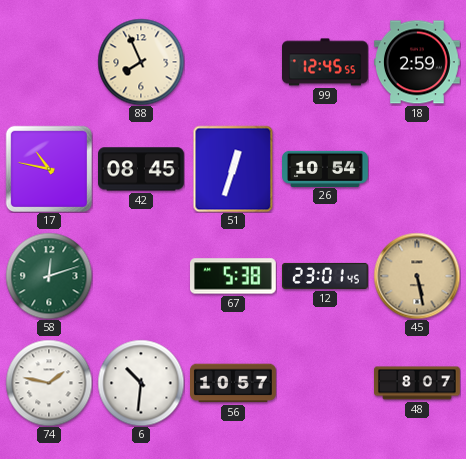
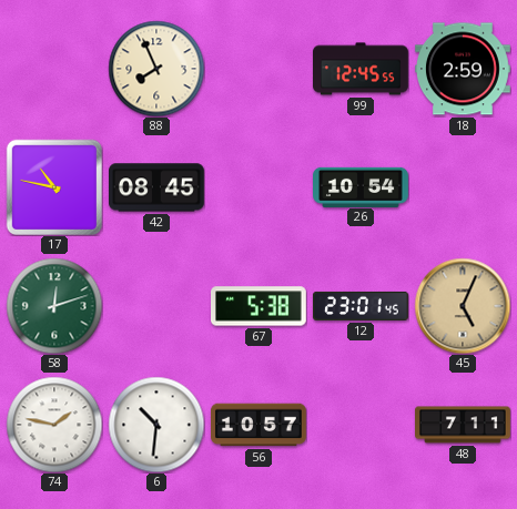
51: 12:33 -> none
45: 5:28 -> 5:04
48: 8:07 -> 7:11
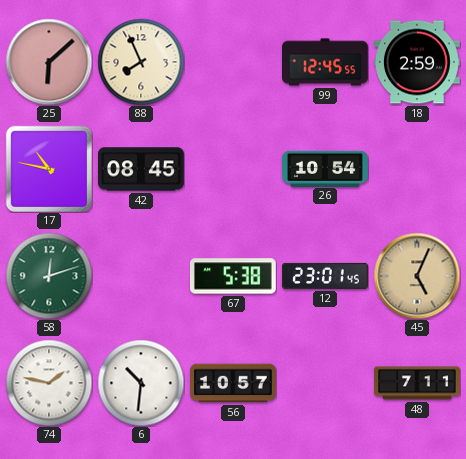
25: none -> 6:08
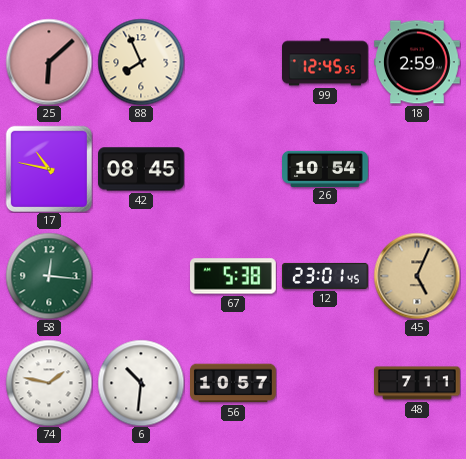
58: 12:12 -> 12:16
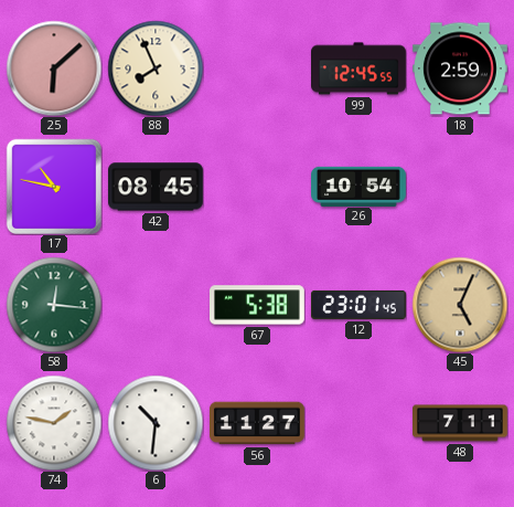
56: 10:57 -> 11:27
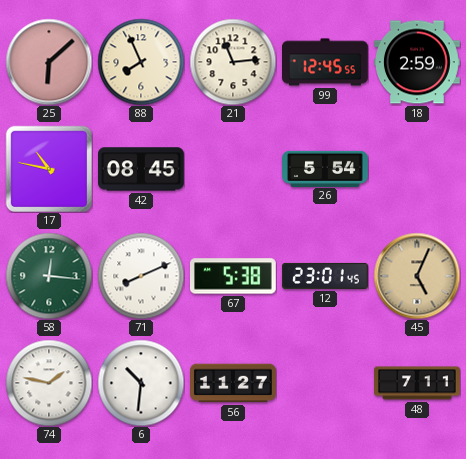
21: none -> 11:14
26: 10:54 -> 5:54
71: none -> 8:11
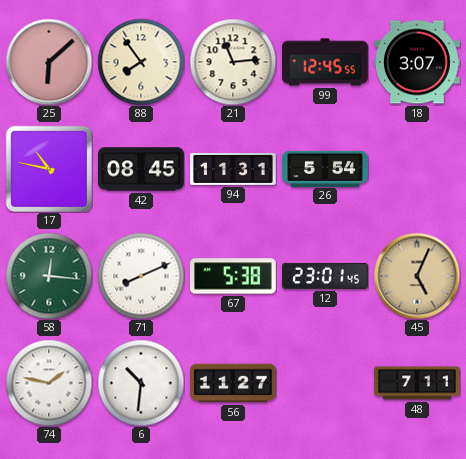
88: 7:56 -> 7:54
18: 2:59 -> 3:07
94: none -> 11:31
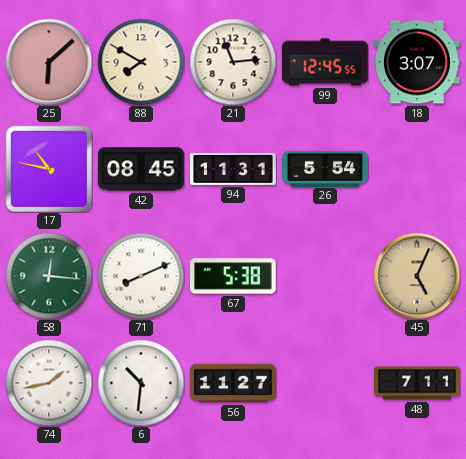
88: 7:54 -> 7:50
12: 23:01 -> none
74: 1:47 -> 1:43
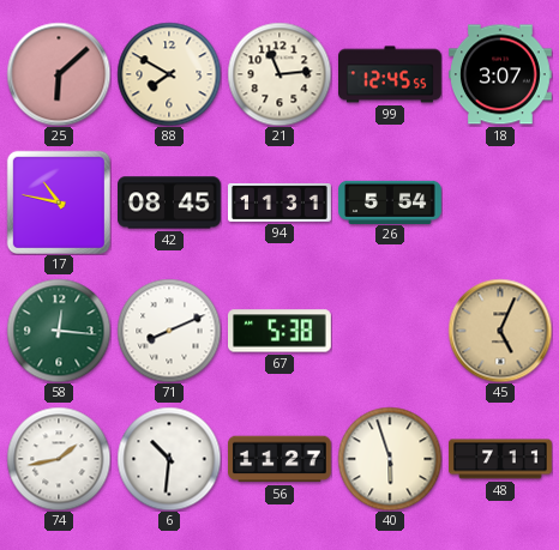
40: none -> 5:57
